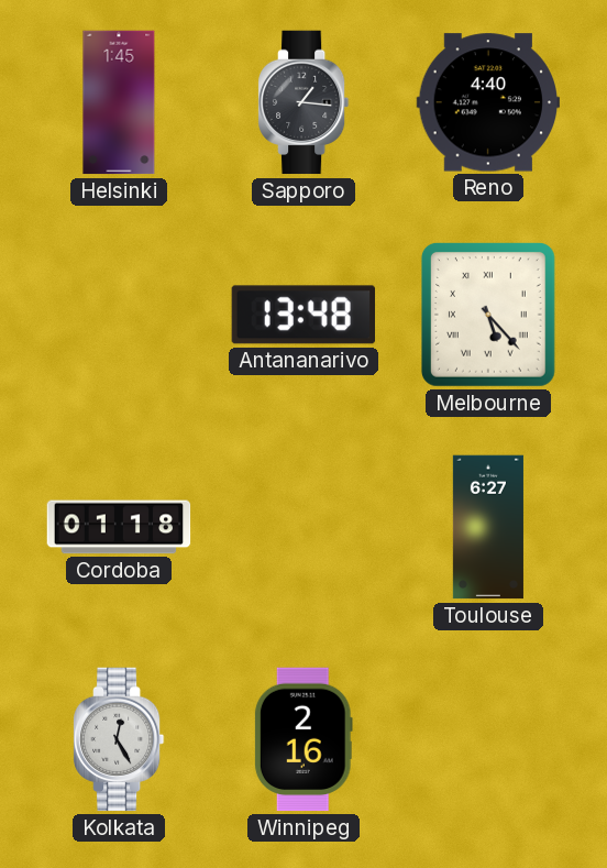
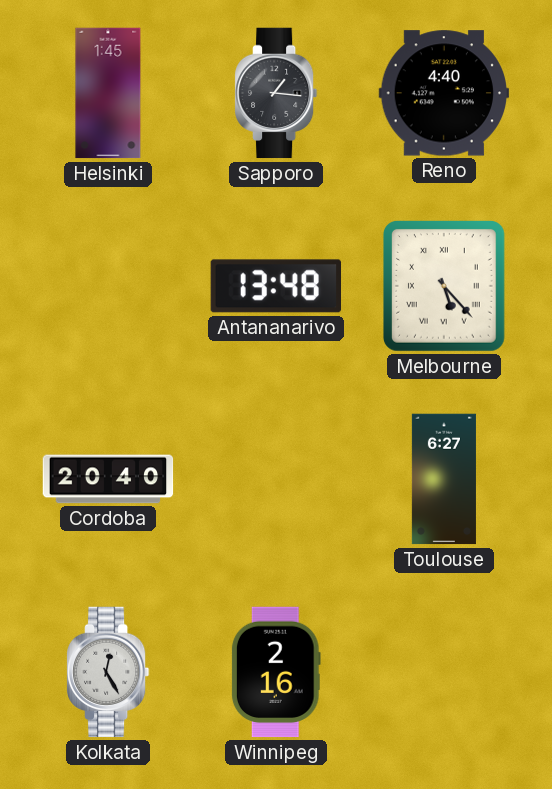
Cordoba: 01:18 -> 20:40
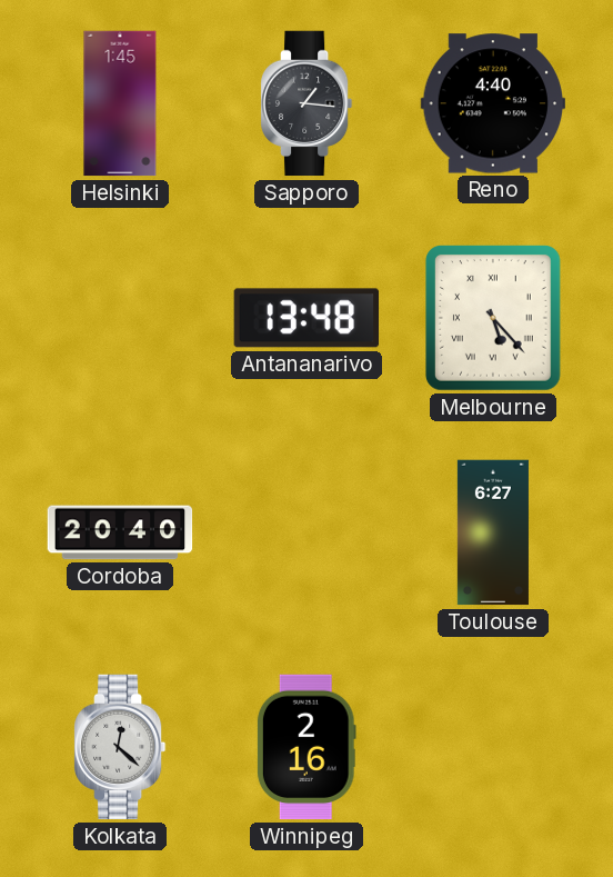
Kolkata: 12:25 -> 12:22
